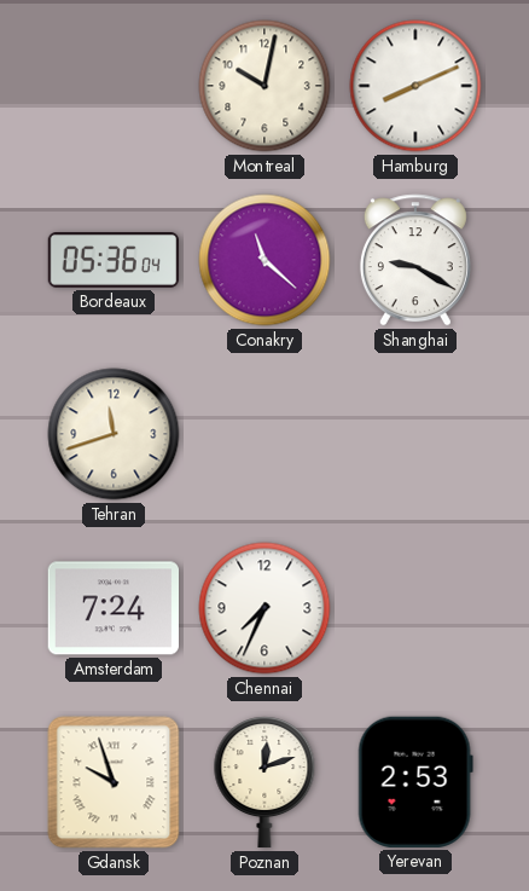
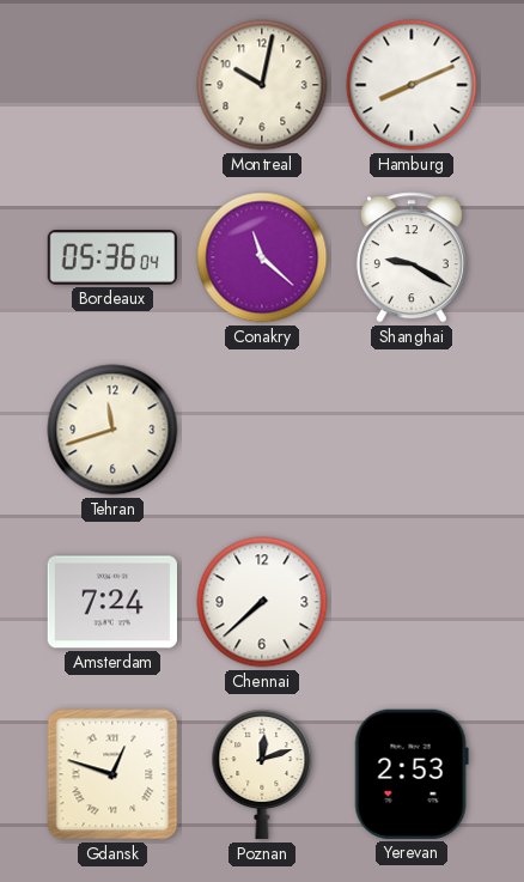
Chennai: 7:34 -> 7:38
Gdansk: 9:57 -> 12:48
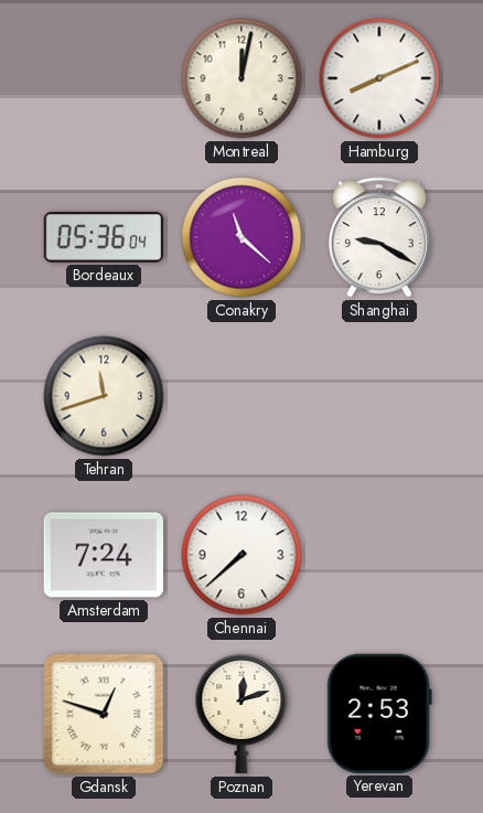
Montreal: 10:02 -> 12:02
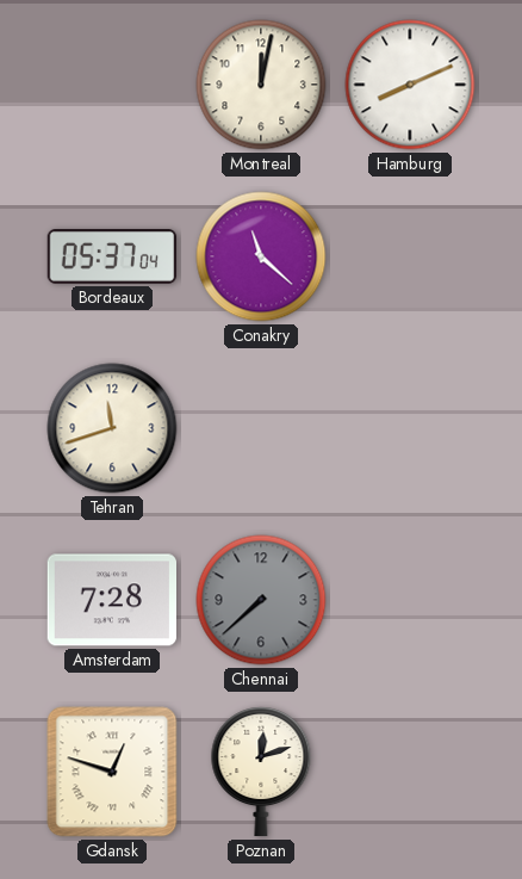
Bordeaux: 05:36 -> 05:37
Shanghai: 9:20 -> none
Amsterdam: 7:24 -> 7:28
Chennai dial: white -> grey
Yerevan: 2:53 -> none
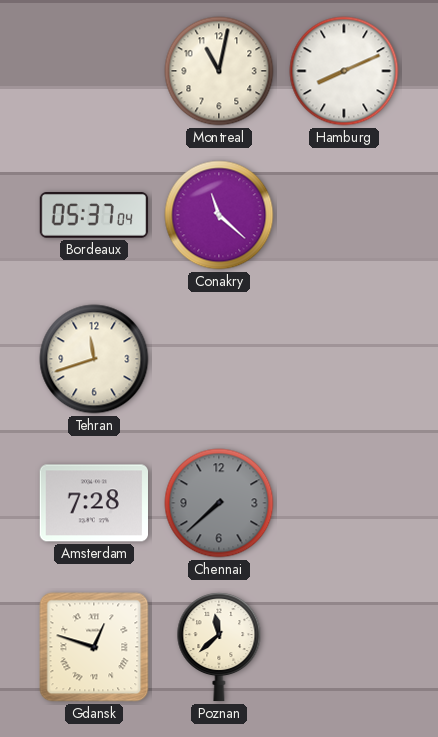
Montreal: 12:02 -> 11:02
Poznan: 12:12 -> 11:38
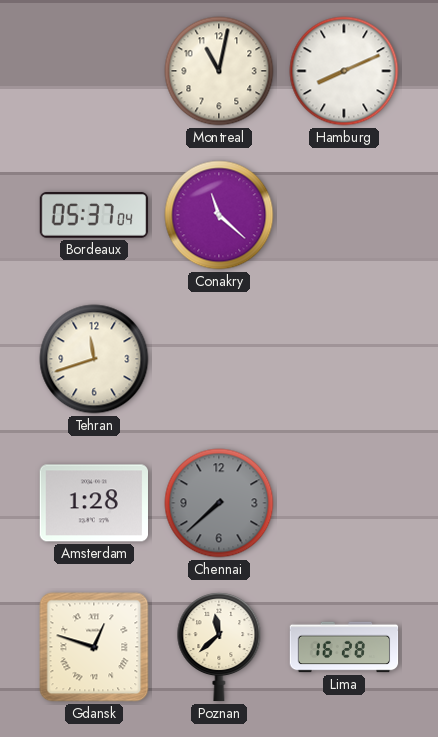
Amsterdam: 7:28 -> 1:28
Lima: none -> 16:28
